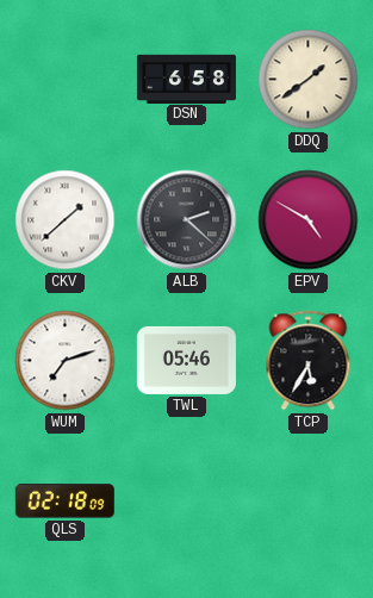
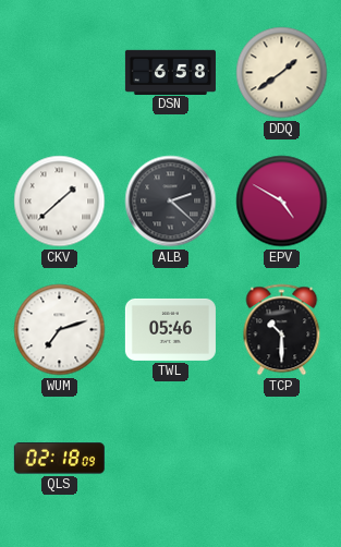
TCP: 5:35 -> 10:30
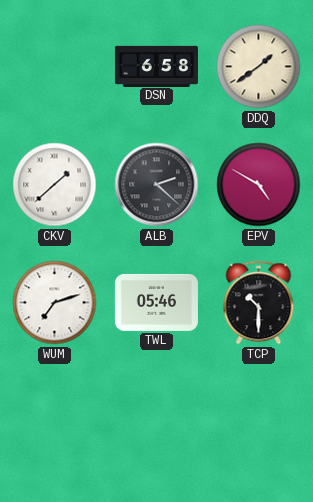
QLS: 02:18 -> none
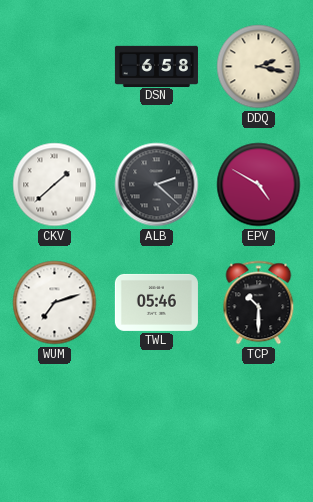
DDQ: 1:39 -> 2:17
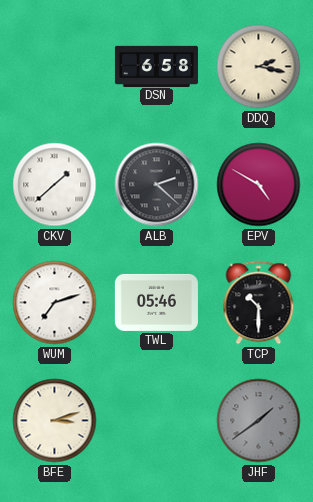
BFE: none -> 3:12
JHF: none -> 1:39
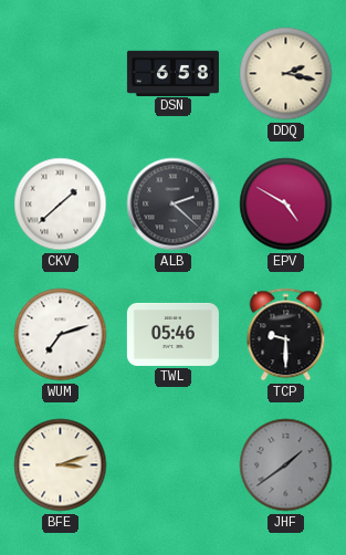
TCP: 10:30 -> 9:30
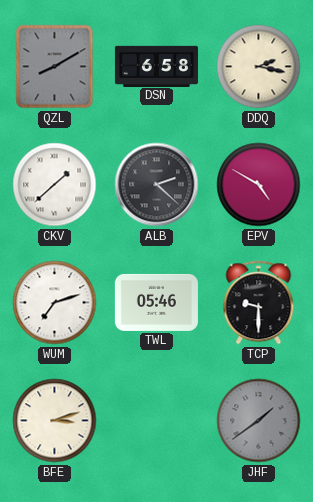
QZL: none -> 8:10
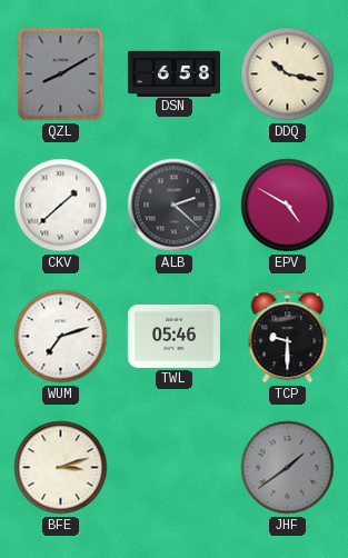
DDQ: 2:17 -> 10:17
